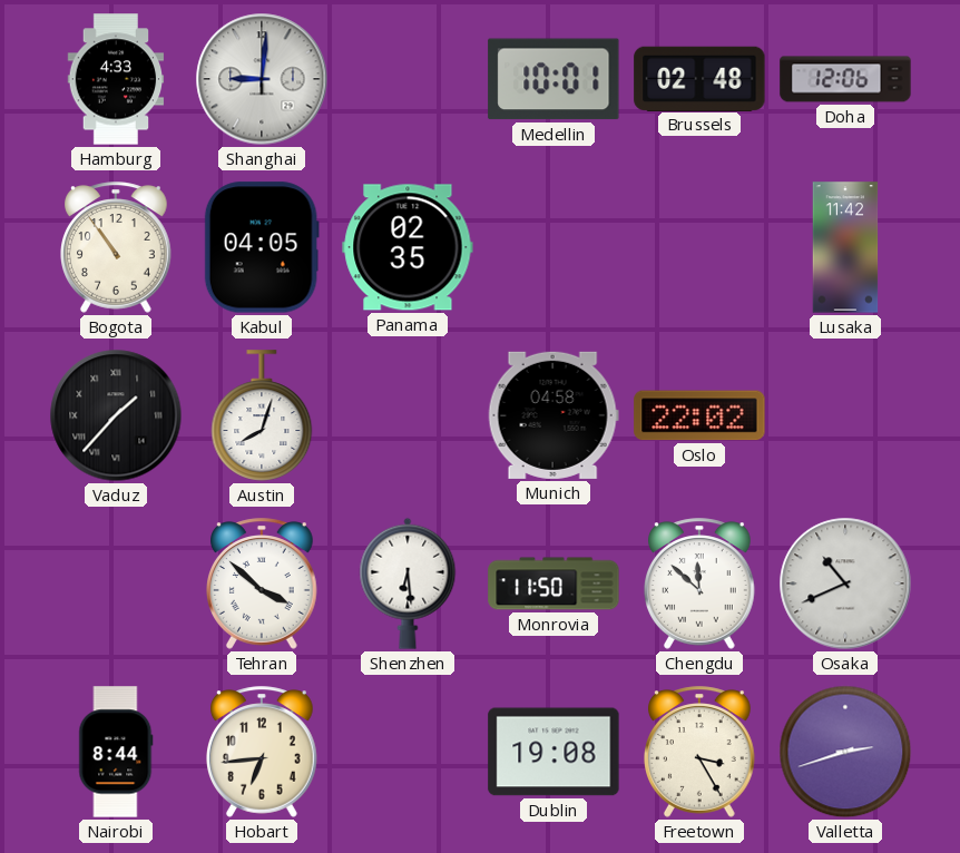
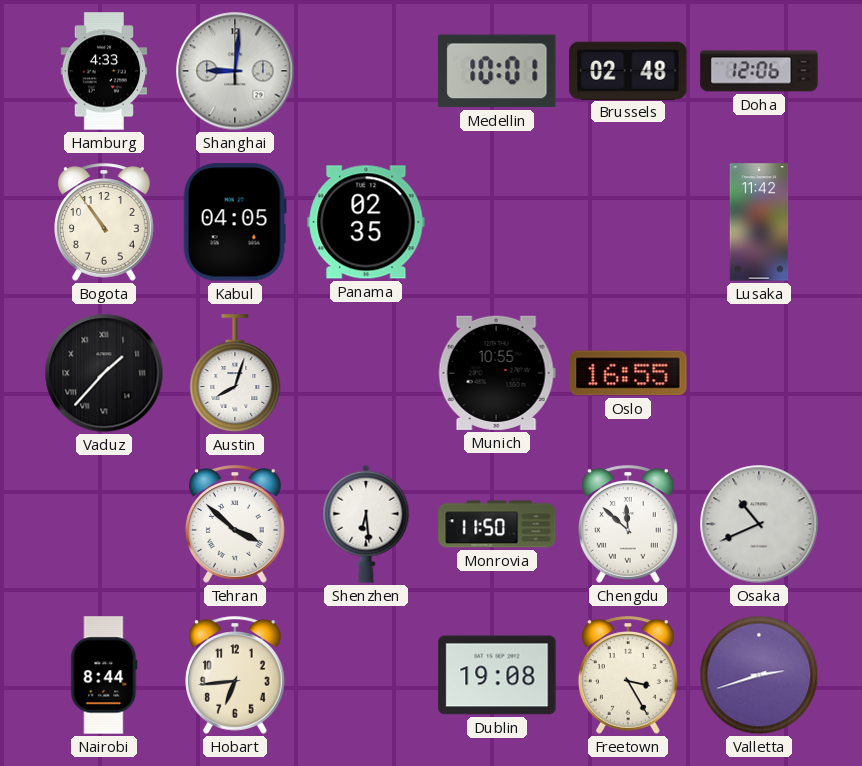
Munich: 04:58 -> 10:55
Oslo: 22:02 -> 16:55
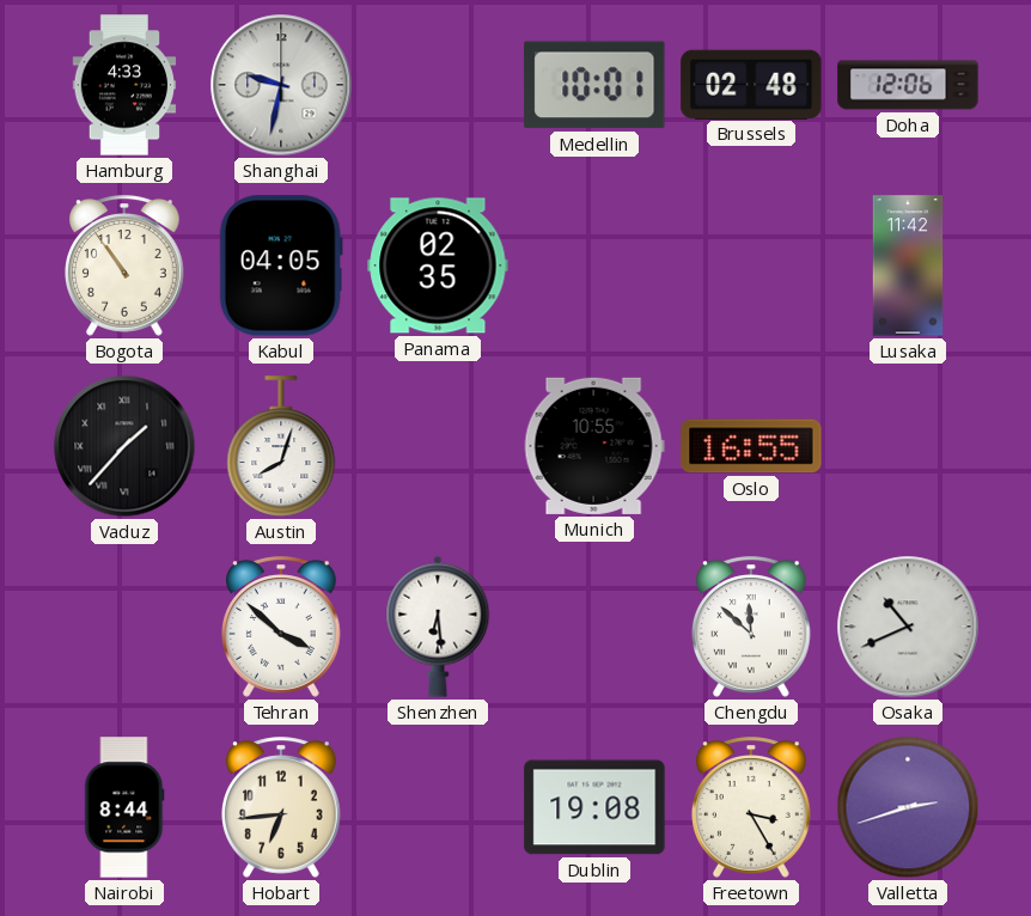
Shanghai: 9:01 -> 9:32
Monrovia: 11:50 -> none
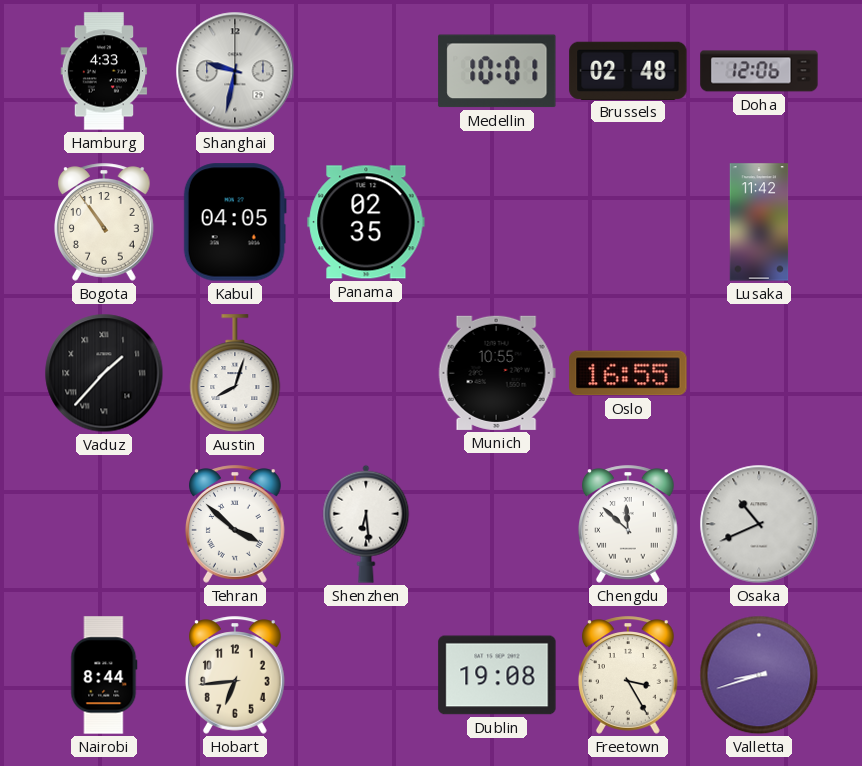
Valletta: 2:42 -> 8:42
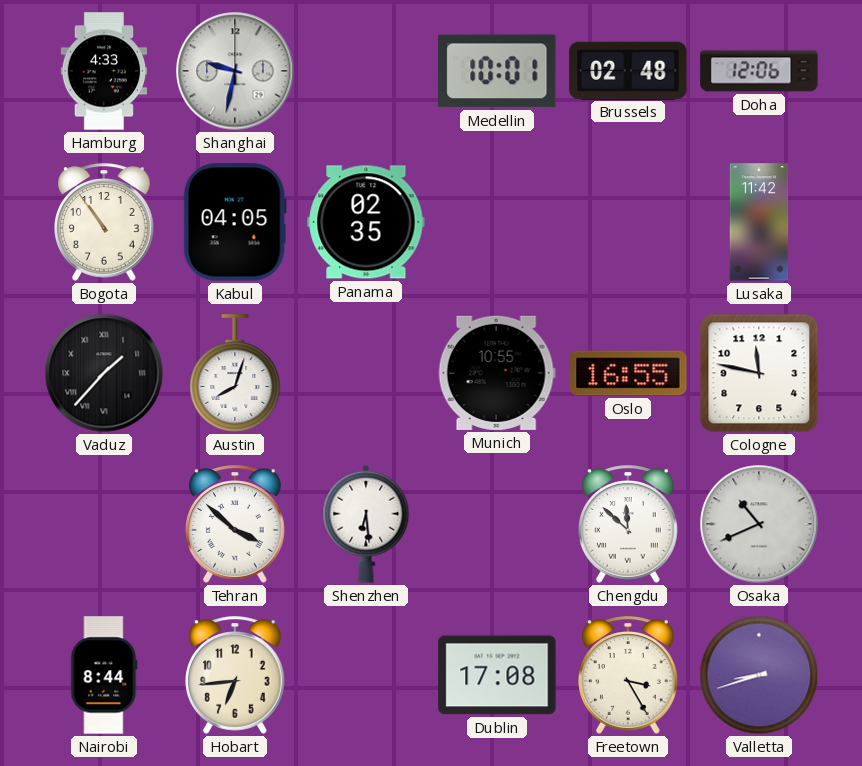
Cologne: none -> 11:47
Dublin: 19:08 -> 17:08
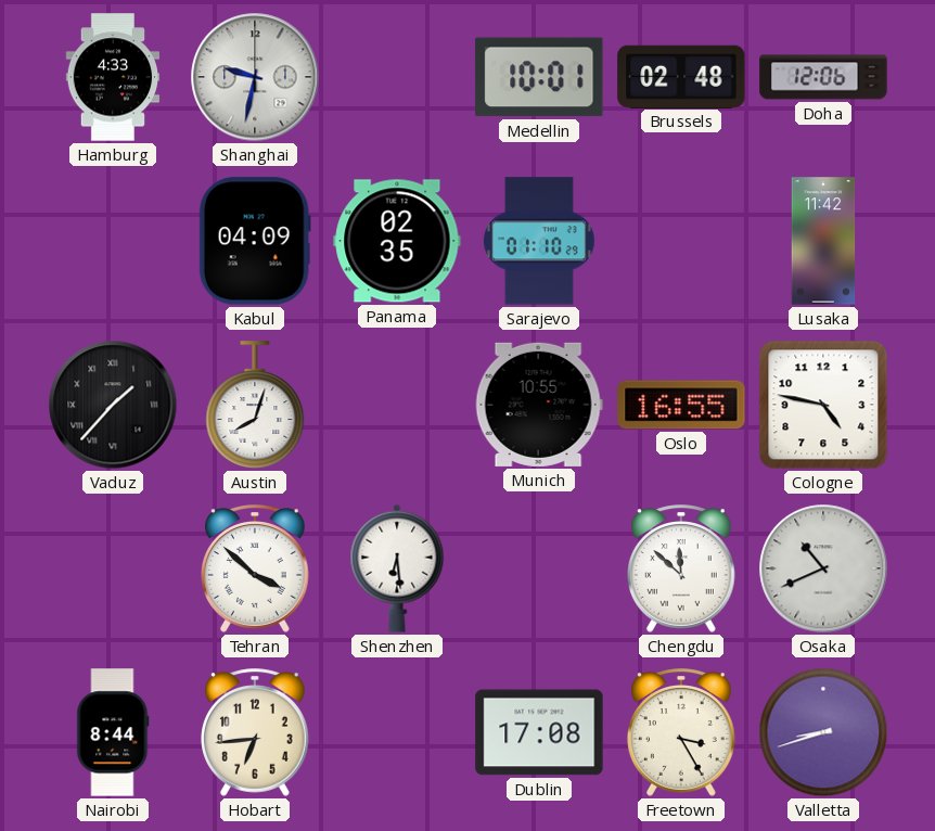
Bogota: 10:54 -> none
Kabul: 04:05 -> 04:09
Sarajevo: none -> 01:10
Cologne: 11:47 -> 4:47
